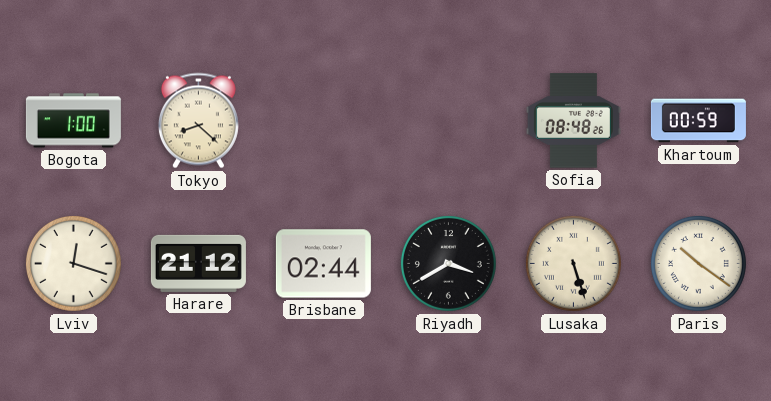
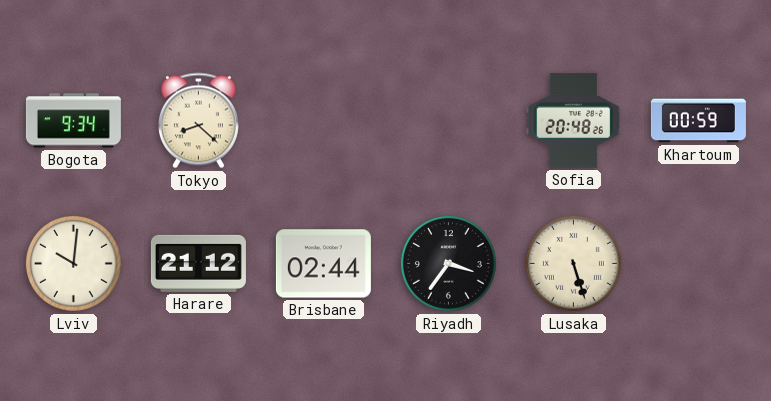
Bogota: 1:00 -> 9:34
Sofia: 08:48 -> 20:48
Lviv: 12:18 -> 10:01
Riyadh: 3:40 -> 3:36
Paris: 10:21 -> none
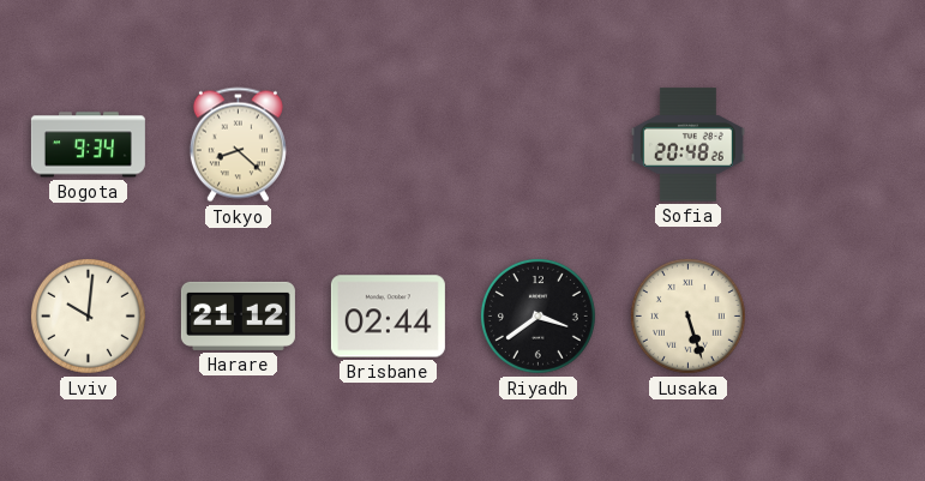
Khartoum: 00:59 -> none
Riyadh: 3:36 -> 3:39
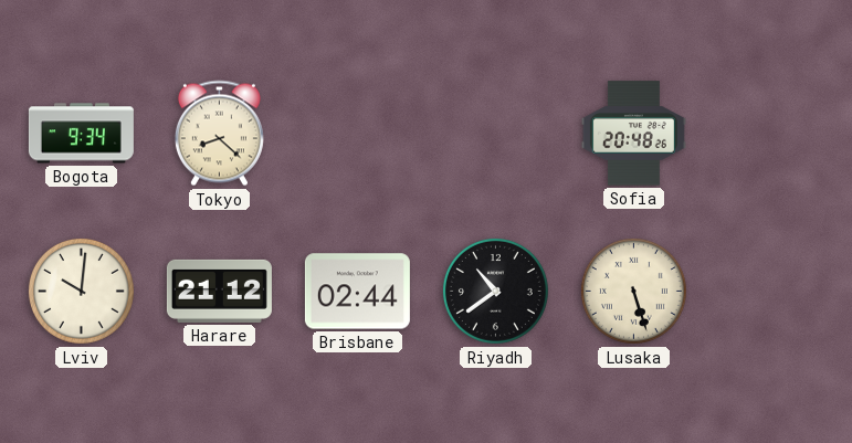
Riyadh: 3:39 -> 10:39
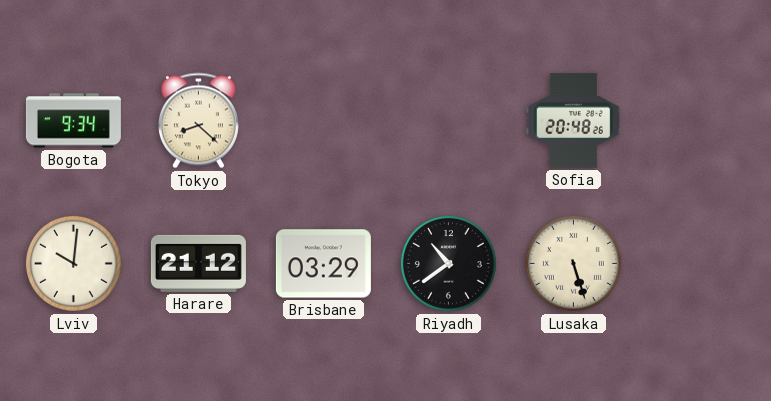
Brisbane: 02:44 -> 03:29
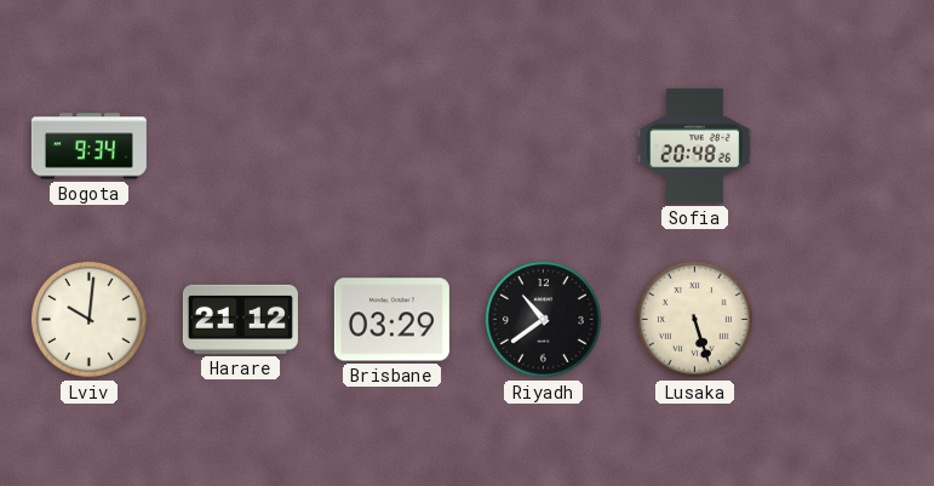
Tokyo: 8:22 -> none
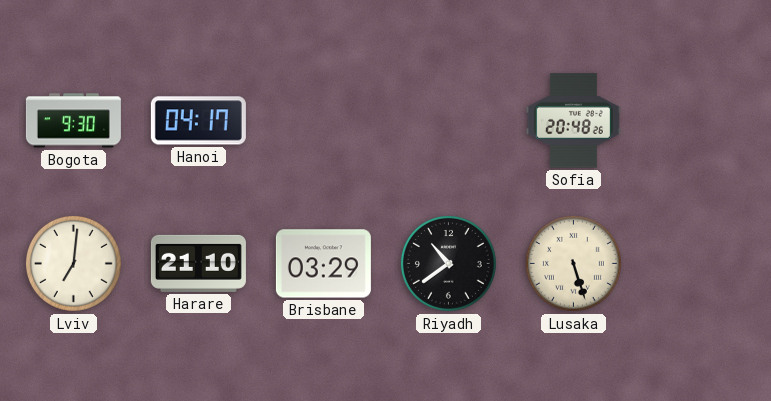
Bogota: 9:34 -> 9:30
Hanoi: none -> 04:17
Lviv: 10:01 -> 7:01
Harare: 21:12 -> 21:10
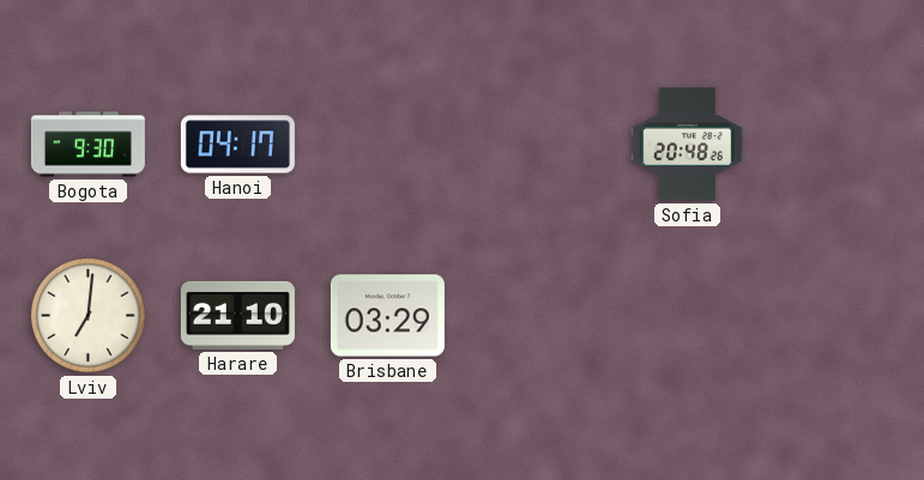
Riyadh: 10:39 -> none
Lusaka: 5:27 -> none
